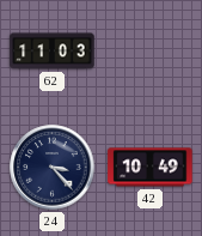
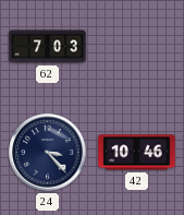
62: 11:03 -> 7:03
42: 10:49 -> 10:46
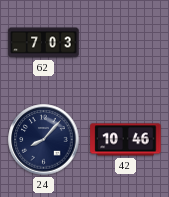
24: 3:23 -> 8:07
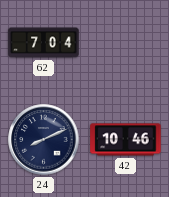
62: 7:03 -> 7:04
24: 8:07 -> 8:11
